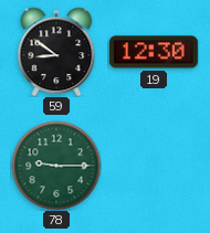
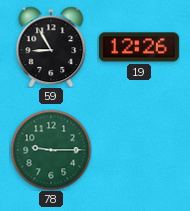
59: 8:51 -> 8:55
19: 12:30 -> 12:26
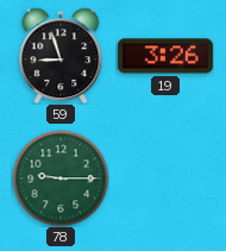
59: 8:55 -> 8:57
19: 12:26 -> 3:26
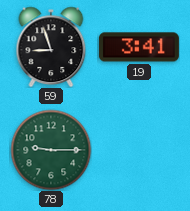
19: 3:26 -> 3:41
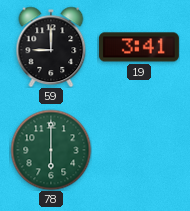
59: 8:57 -> 9:00
78: 9:15 -> 6:00
